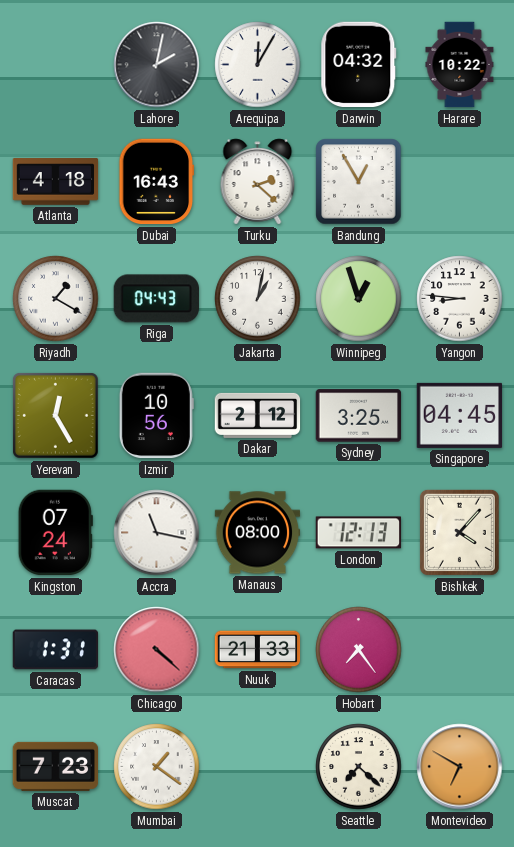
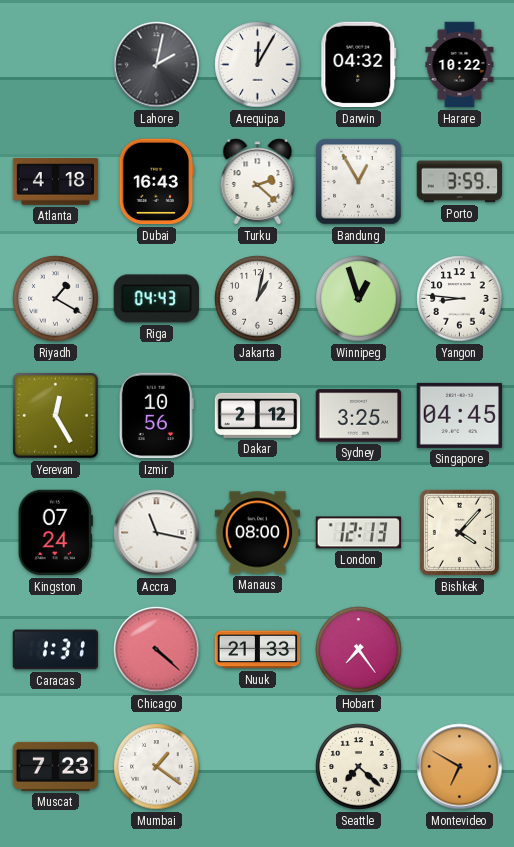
Porto: none -> 3:59
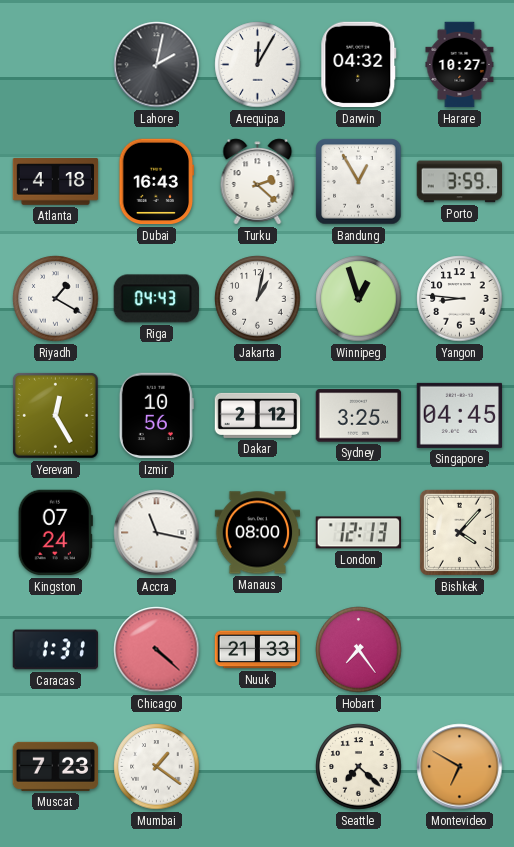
Harare: 10:22 -> 10:27
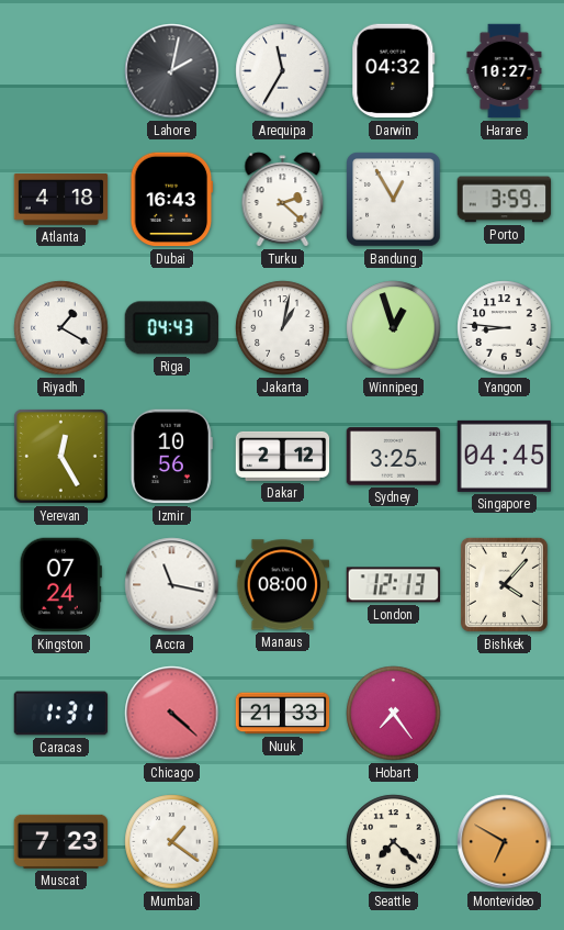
Arequipa: 12:05 -> 11:35
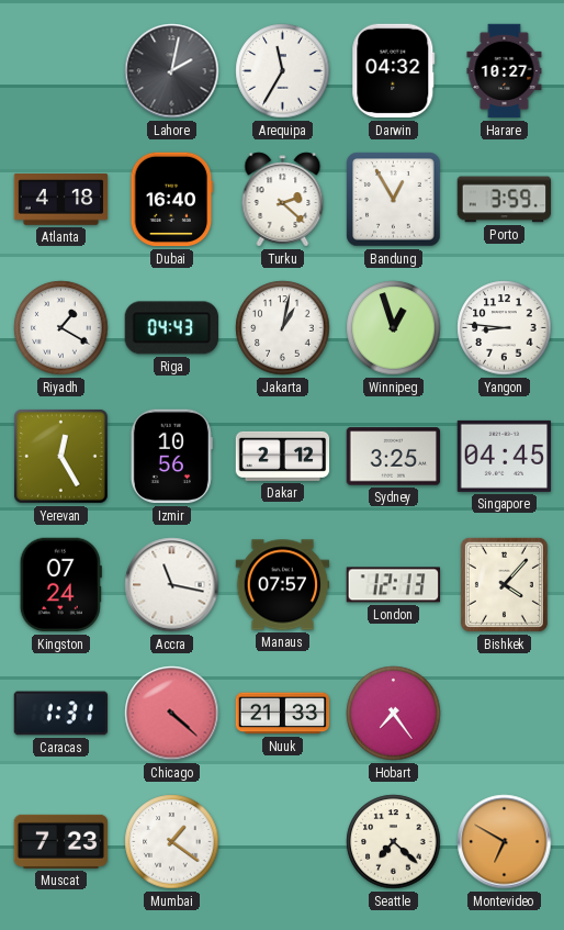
Dubai: 16:43 -> 16:40
Manaus: 08:00 -> 07:57
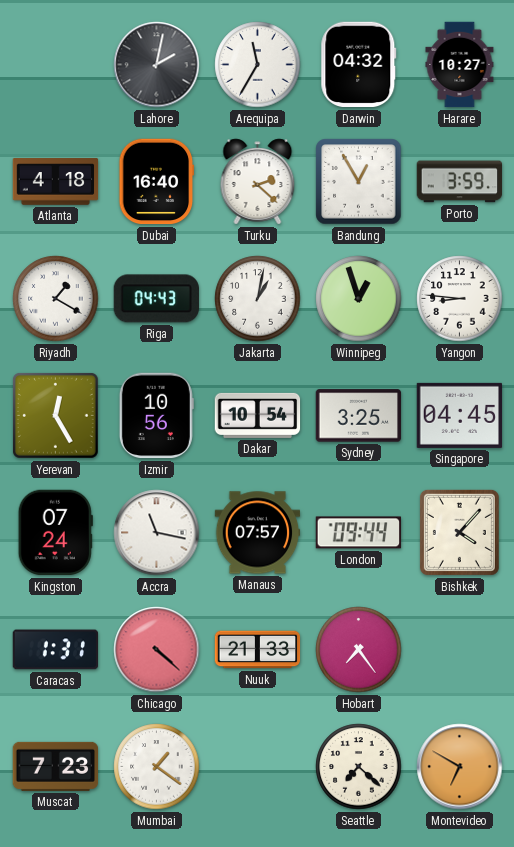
Dakar: 2:12 -> 10:54
London: 12:13 -> 09:44
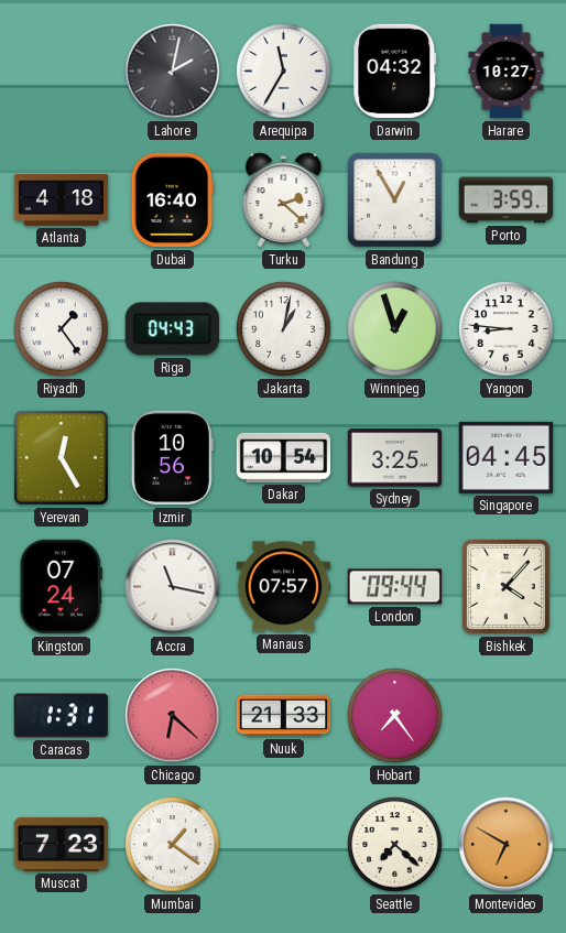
Riyadh: 1:20 -> 1:24
Chicago: 4:22 -> 6:22
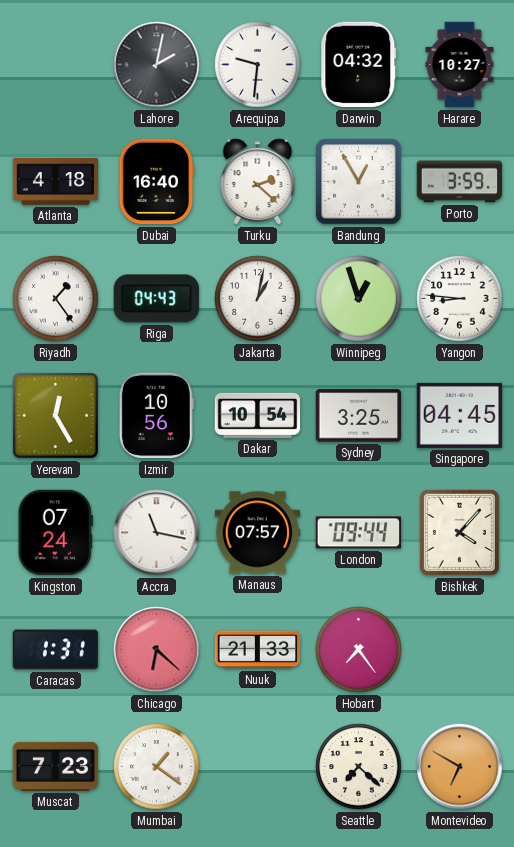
Arequipa: 11:35 -> 9:31
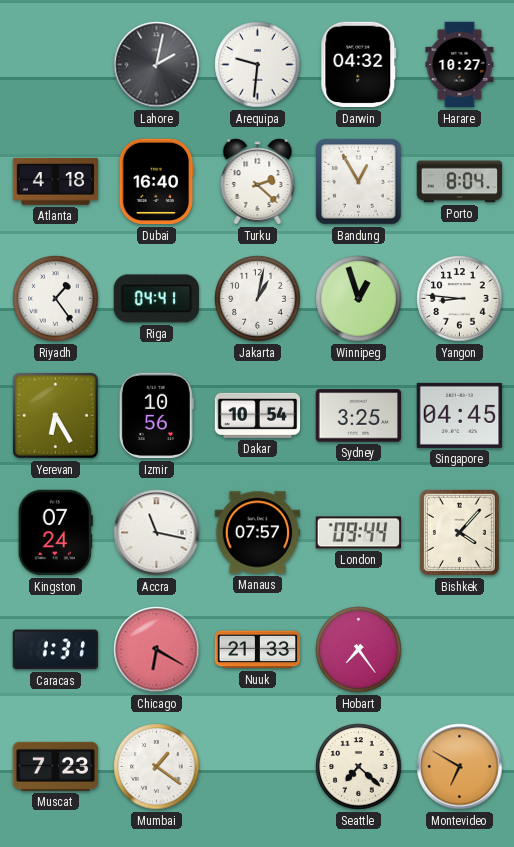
Porto: 3:59 -> 8:04
Riga: 04:43 -> 04:41
Yerevan: 12:25 -> 6:25
Chicago: 6:22 -> 6:20
